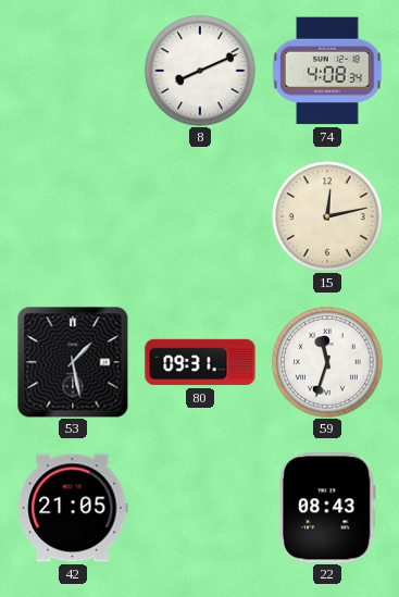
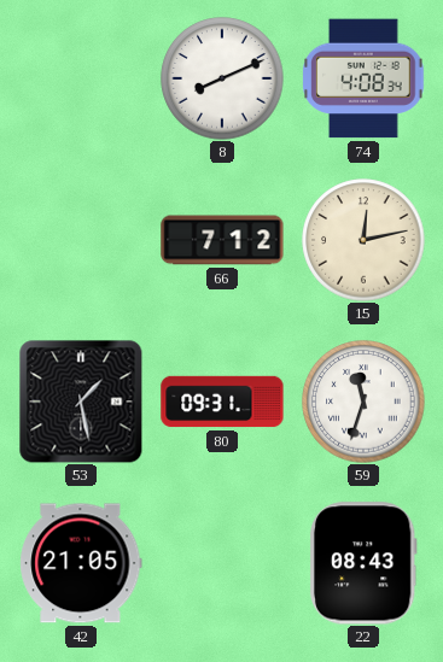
66: none -> 7:12
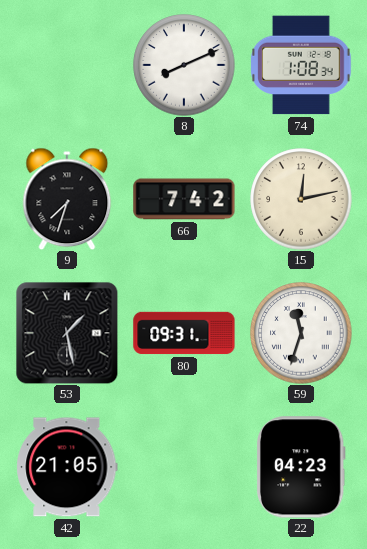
74: 4:08 -> 1:08
9: none -> 7:33
66: 7:12 -> 7:42
22: 08:43 -> 04:23
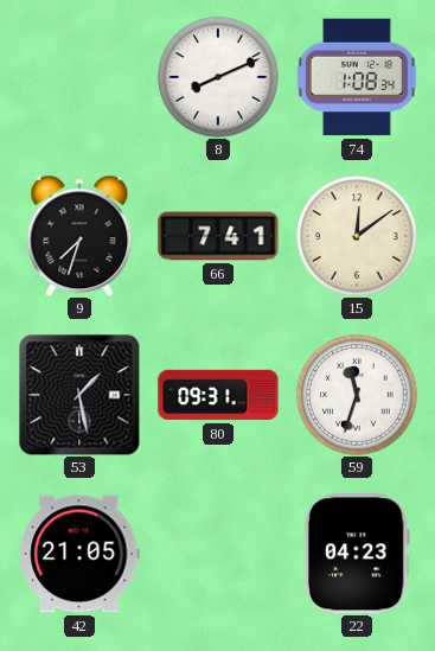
66: 7:42 -> 7:41
15: 12:13 -> 12:09
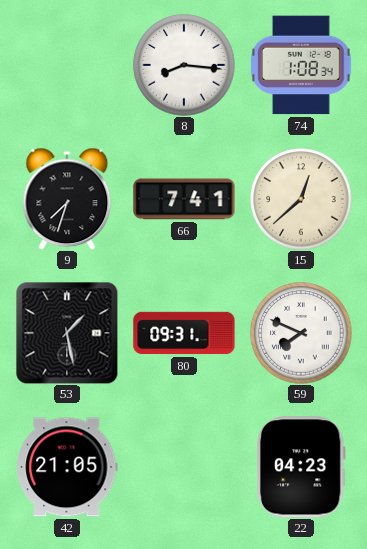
8: 8:11 -> 8:16
15: 12:09 -> 12:38
59: 11:33 -> 7:49
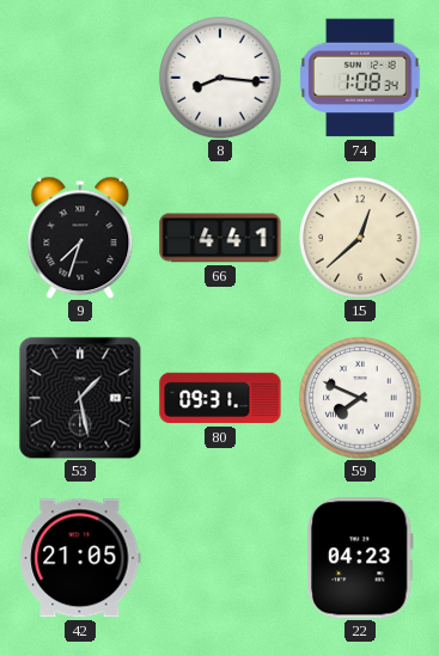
66: 7:41 -> 4:41
